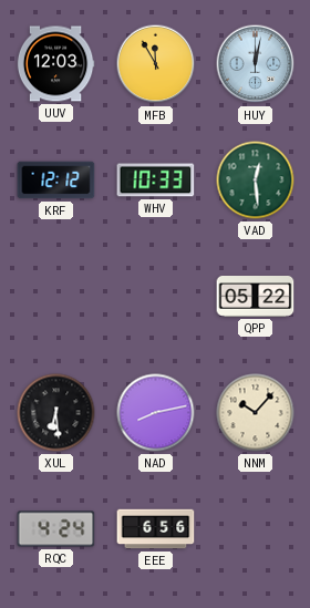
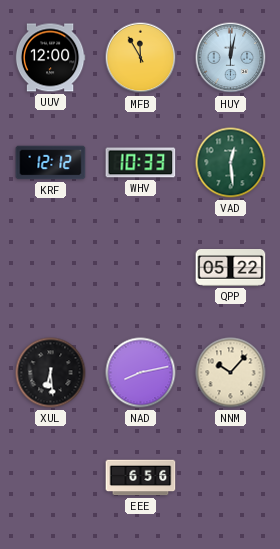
UUV: 12:03 -> 12:00
RQC: 4:24 -> none
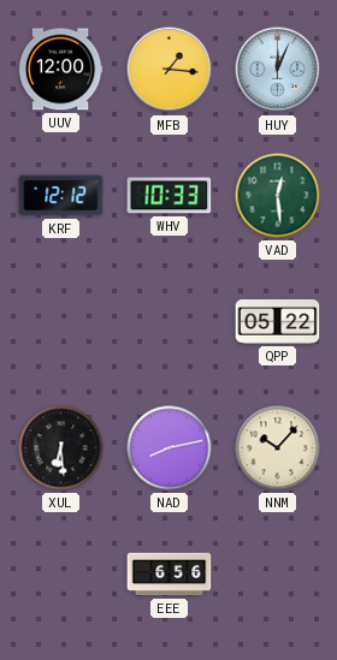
MFB: 11:55 -> 1:16
HUY: 12:02 -> 12:04
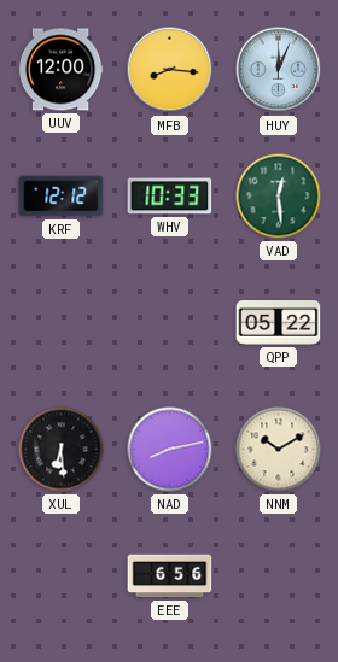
MFB: 1:16 -> 8:16
NNM: 10:07 -> 10:10
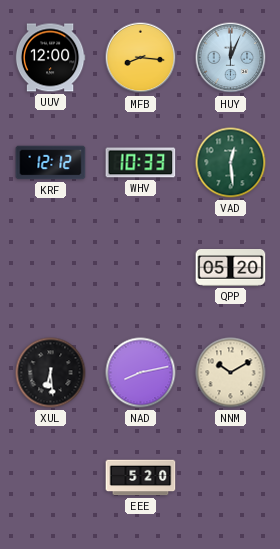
QPP: 05:22 -> 05:20
EEE: 6:56 -> 5:20
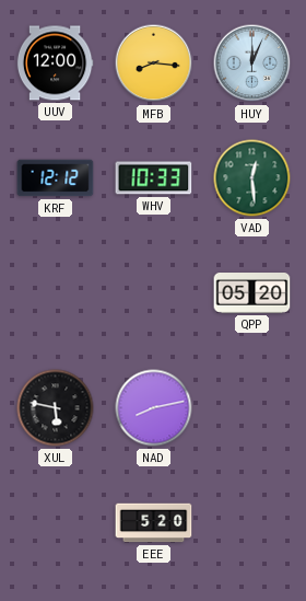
XUL: 6:29 -> 5:47
NNM: 10:10 -> none
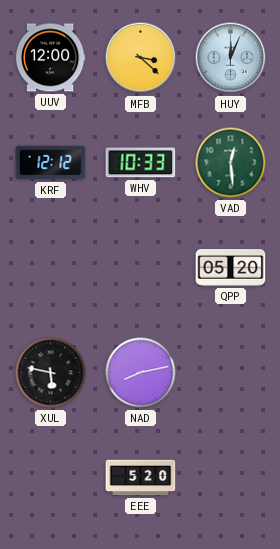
MFB: 8:16 -> 3:22
